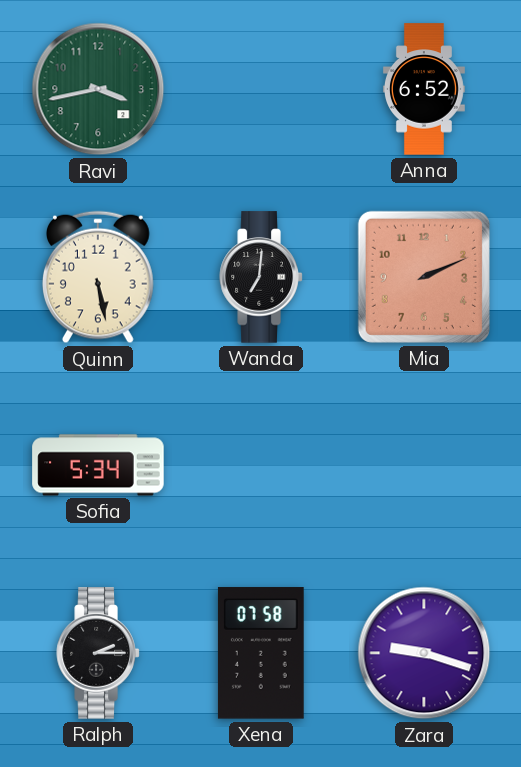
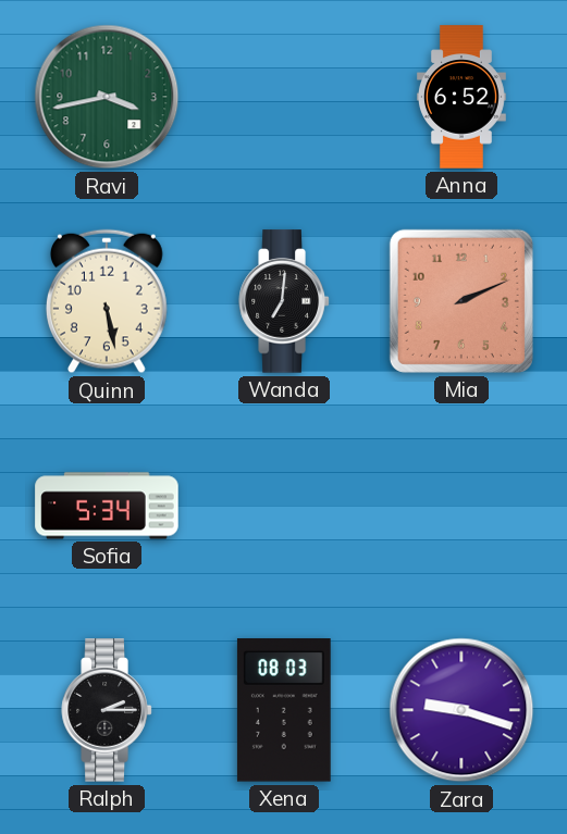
Xena: 07:58 -> 08:03
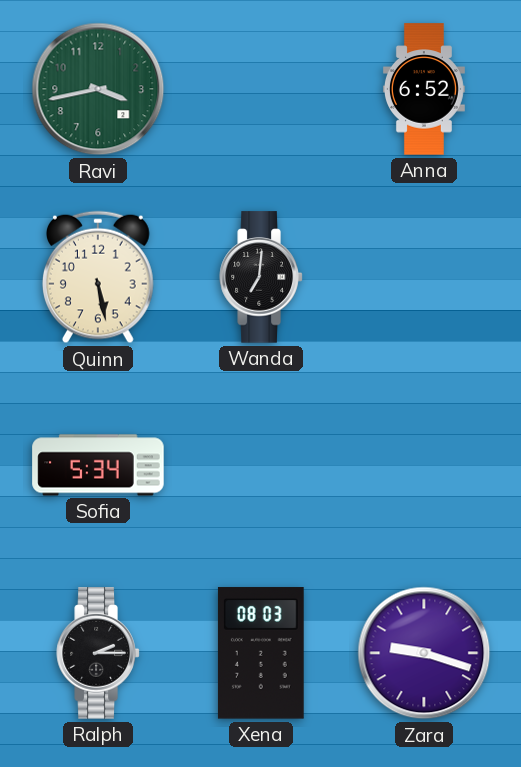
Mia: 2:11 -> none
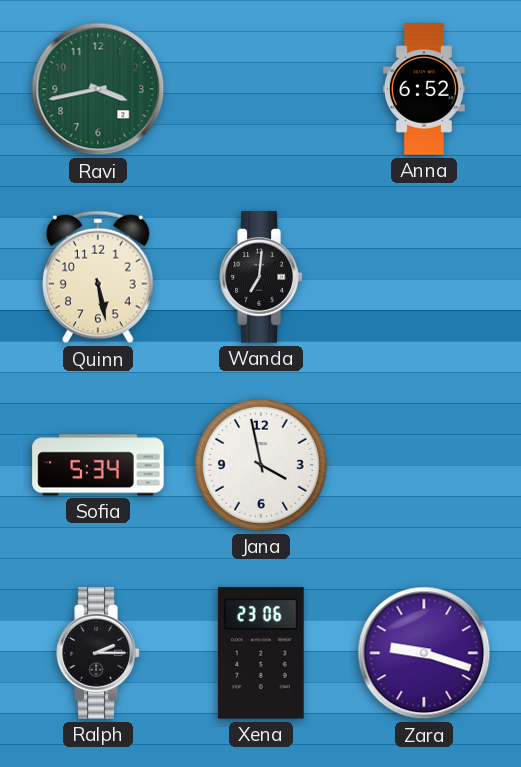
Jana: none -> 3:58
Xena: 08:03 -> 23:06
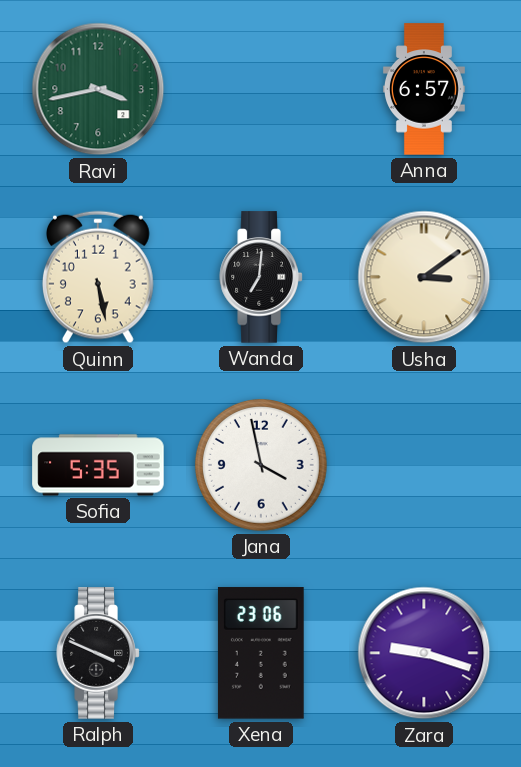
Anna: 6:52 -> 6:57
Usha: none -> 3:09
Sofia: 5:34 -> 5:35
Ralph: 2:15 -> 3:49
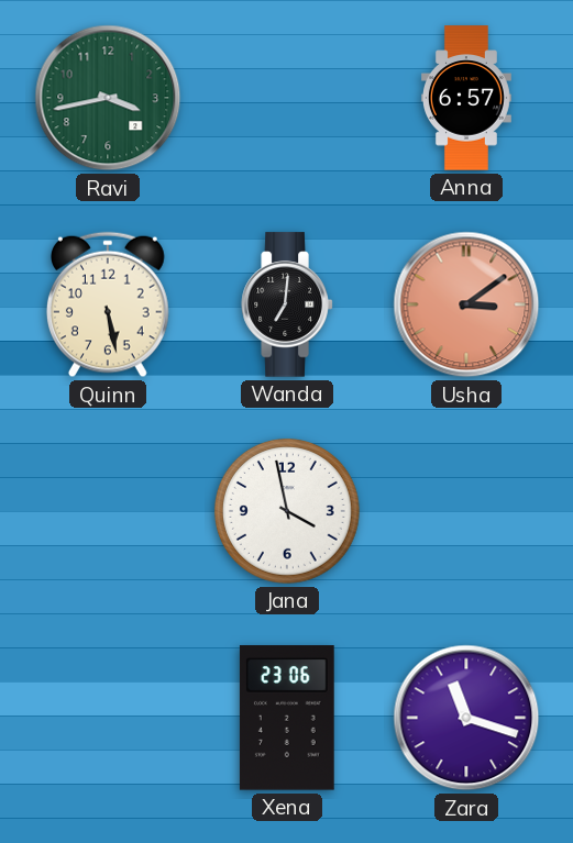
Usha dial: cream -> salmon
Sofia: 5:35 -> none
Ralph: 3:49 -> none
Zara: 9:18 -> 11:18
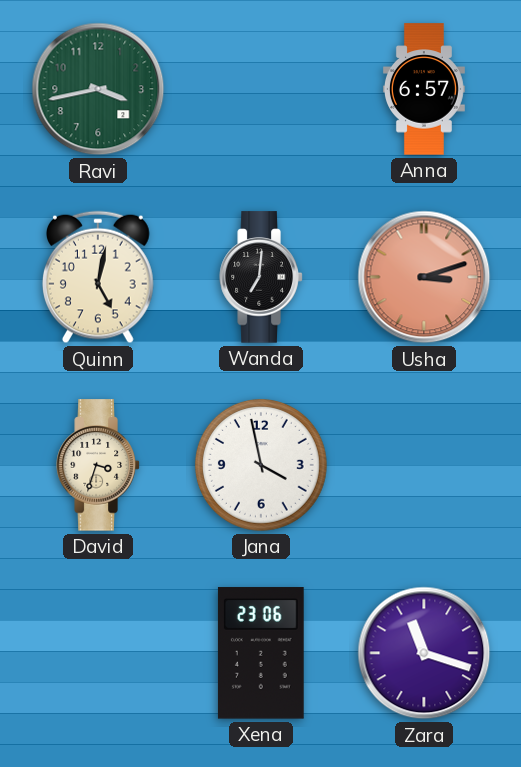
Quinn: 5:28 -> 5:02
Usha: 3:09 -> 3:12
David: none -> 3:33
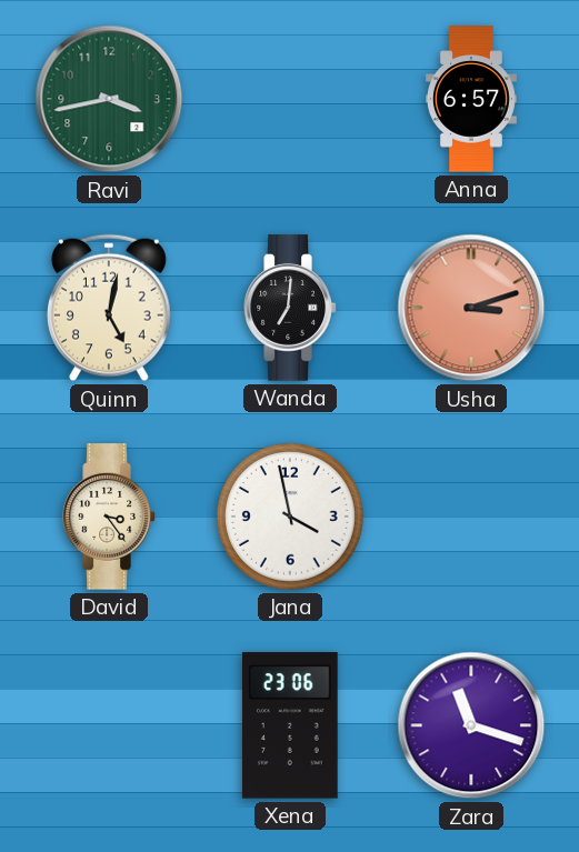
David: 3:33 -> 3:24
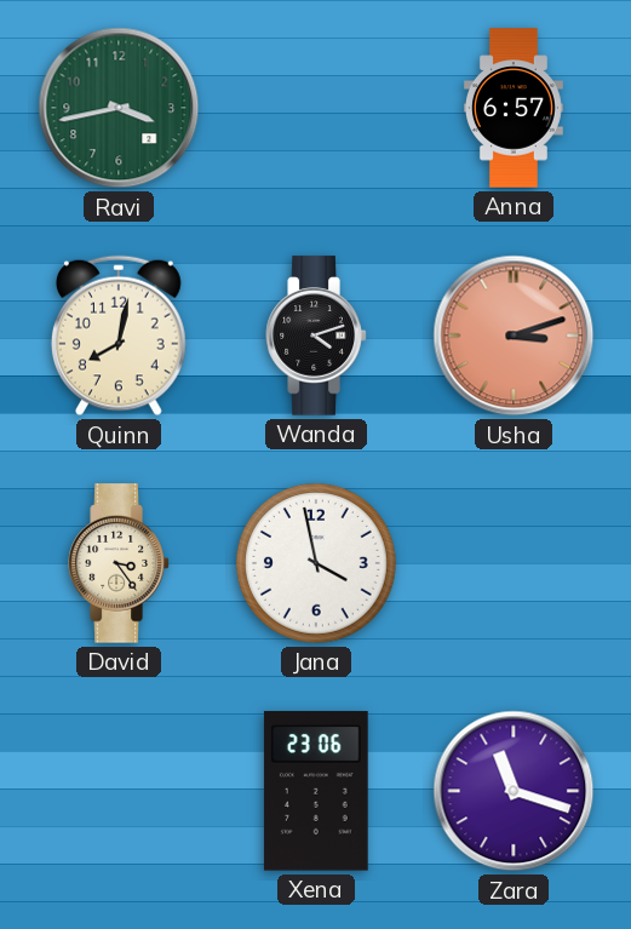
Quinn: 5:02 -> 8:02
Wanda: 7:01 -> 4:12
